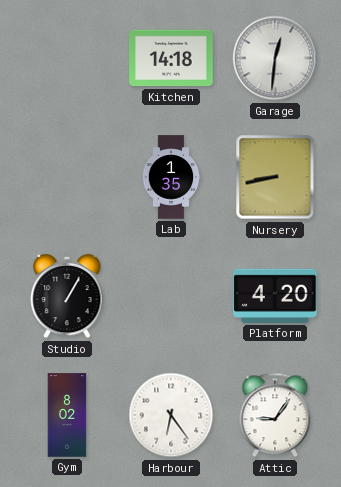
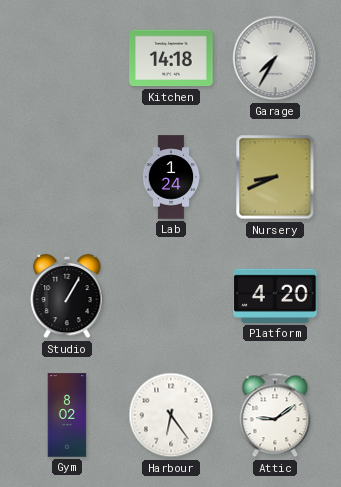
Garage: 12:31 -> 7:35
Lab: 1:35 -> 1:24
Nursery: 8:43 -> 8:41
Attic: 9:06 -> 9:09
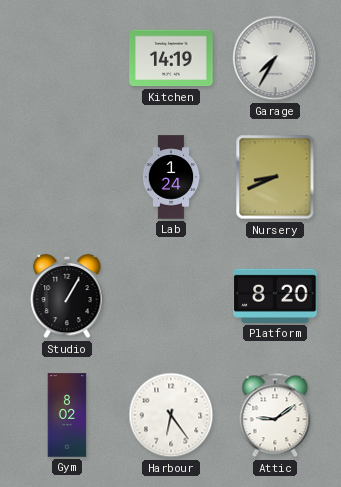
Kitchen: 14:18 -> 14:19
Platform: 4:20 -> 8:20
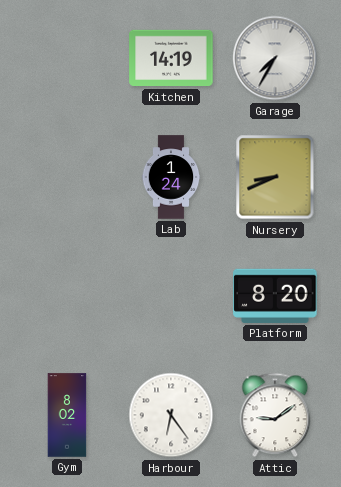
Studio: 1:05 -> none
